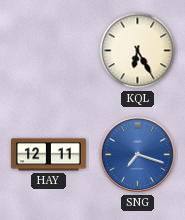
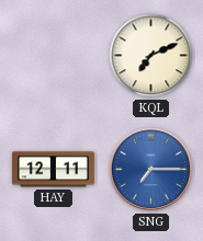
KQL: 6:25 -> 7:11
SNG: 7:18 -> 7:15
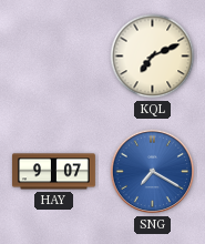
HAY: 12:11 -> 9:07
SNG: 7:15 -> 7:20
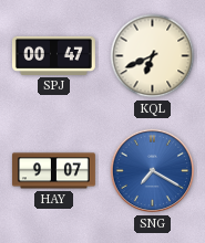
SPJ: none -> 00:47
KQL: 7:11 -> 6:41
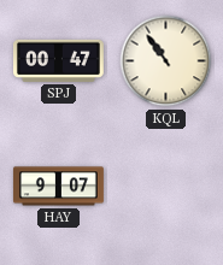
KQL: 6:41 -> 10:54
SNG: 7:20 -> none
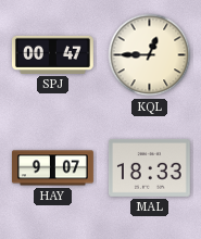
KQL: 10:54 -> 12:45
MAL: none -> 18:33
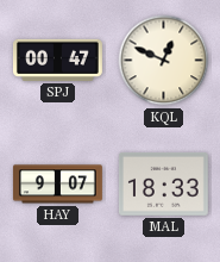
KQL: 12:45 -> 12:49
